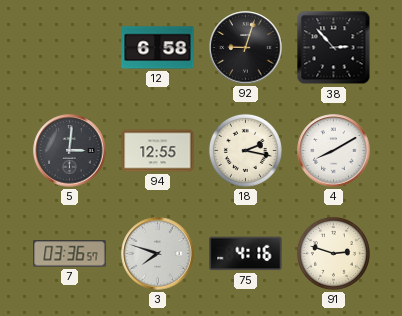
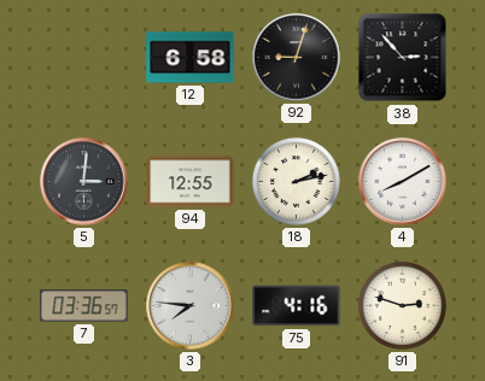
18: 2:17 -> 2:13
3: 7:48 -> 7:46
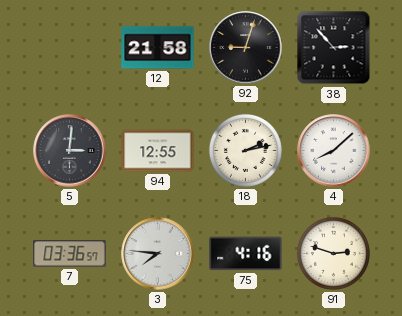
12: 6:58 -> 21:58
4: 8:10 -> 8:08
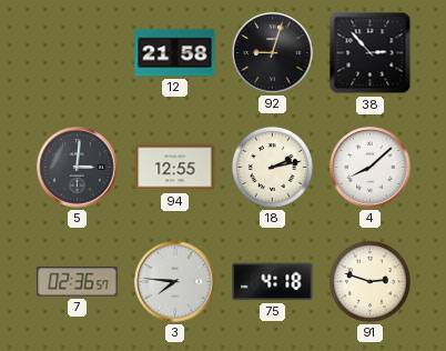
7: 03:36 -> 02:36
75: 4:16 -> 4:18
